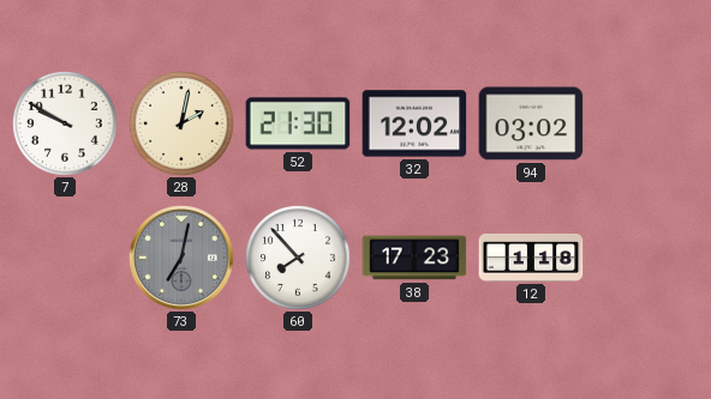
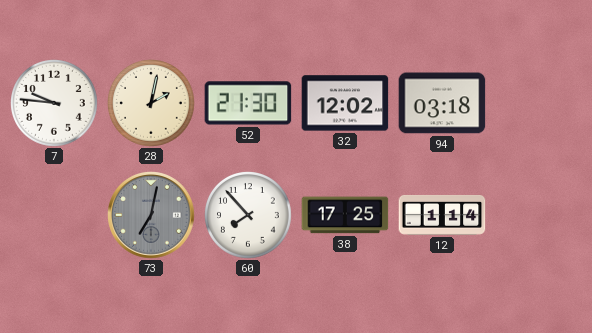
7: 9:50 -> 9:46
94: 03:02 -> 03:18
38: 17:23 -> 17:25
12: 1:18 -> 1:14
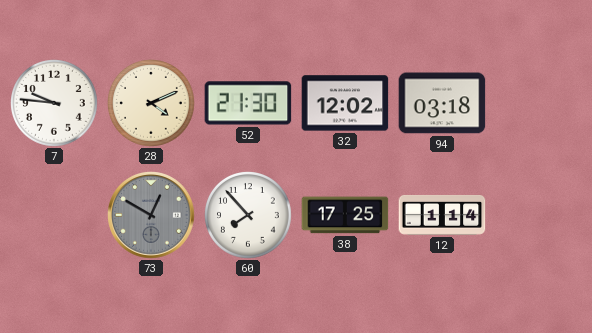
28: 2:02 -> 4:11
73: 7:02 -> 12:50
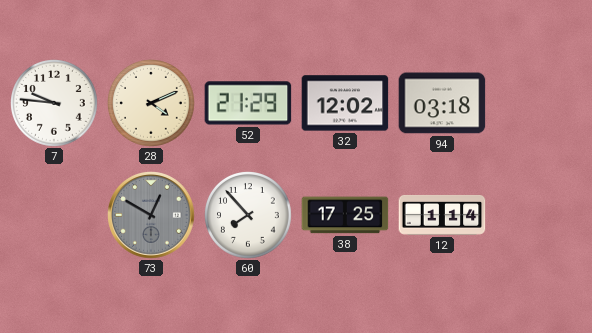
52: 21:30 -> 21:29
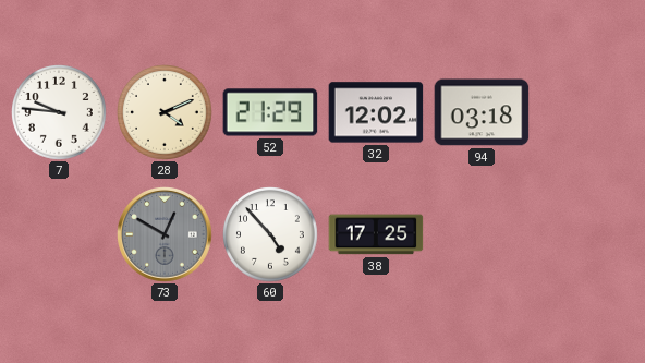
60: 7:53 -> 4:53
12: 1:14 -> none
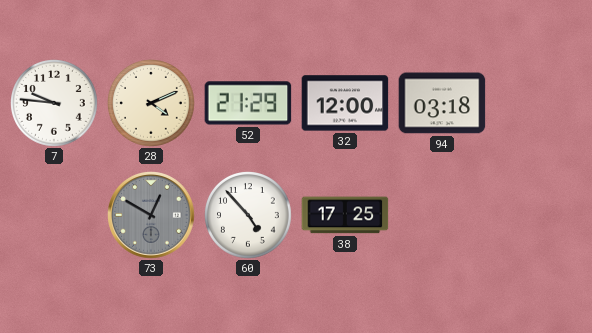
32: 12:02 -> 12:00
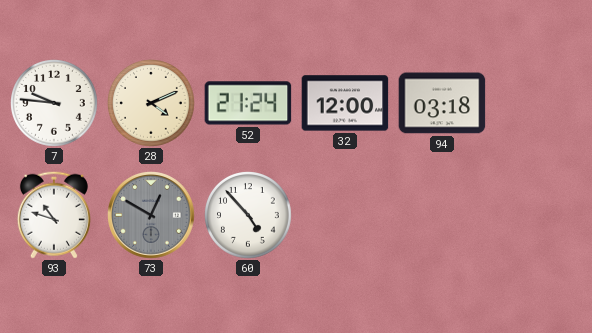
52: 21:29 -> 21:24
93: none -> 10:48
38: 17:25 -> none
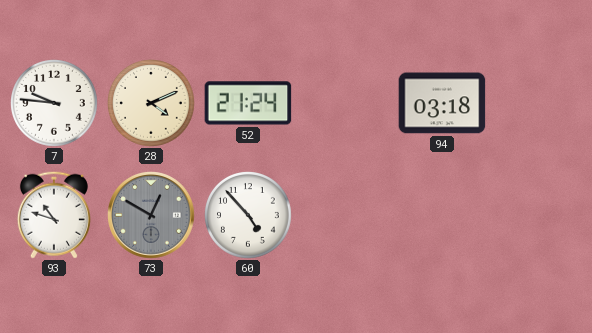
32: 12:00 -> none
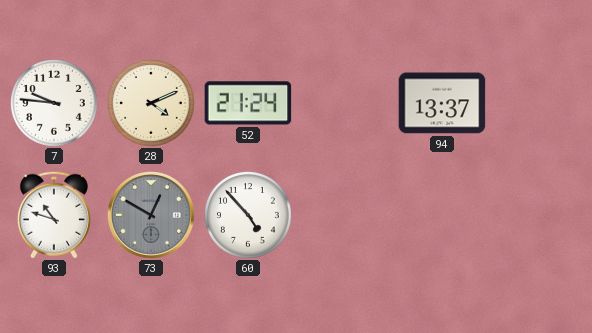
94: 03:18 -> 13:37
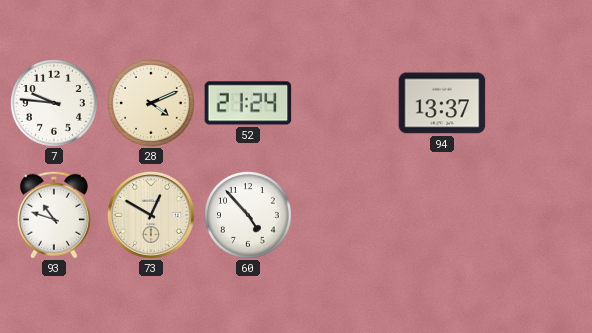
73 dial: grey -> cream
